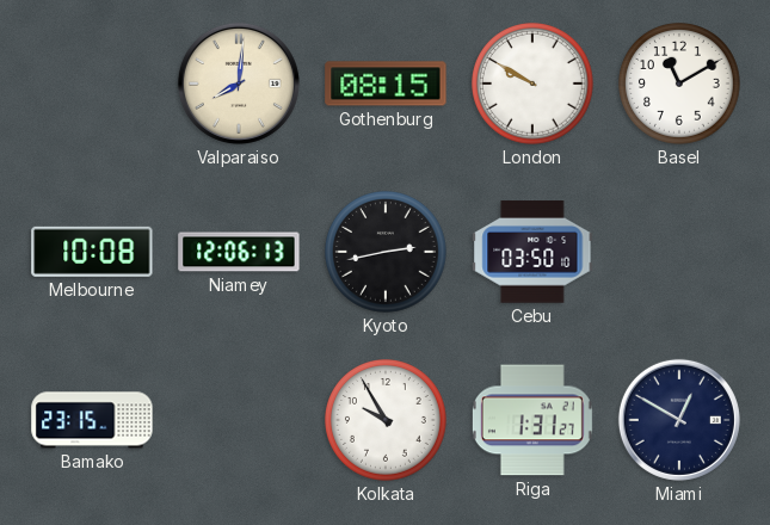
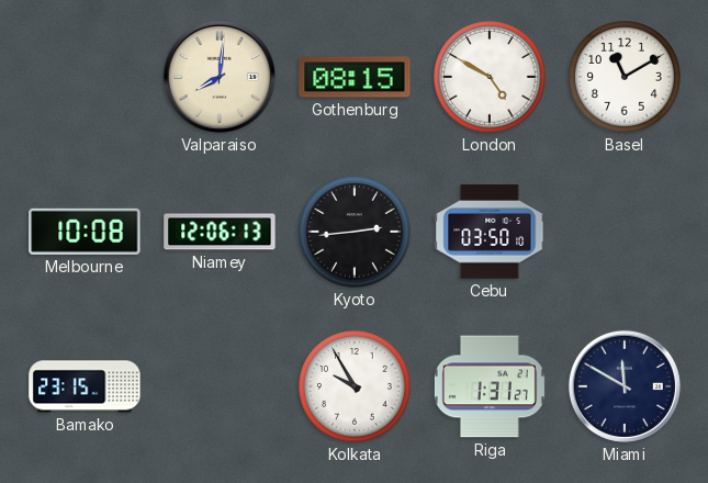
London: 9:50 -> 4:50
Kyoto: 2:43 -> 2:44
Miami: 12:50 -> 11:50
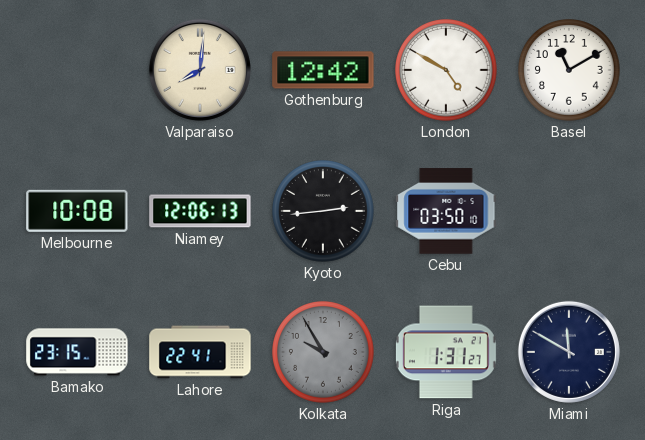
Gothenburg: 08:15 -> 12:42
Lahore: none -> 22:41
Kolkata dial: white -> grey
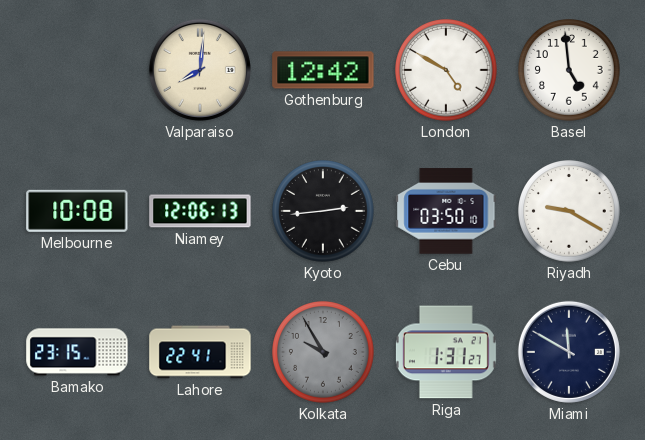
Basel: 11:10 -> 4:59
Riyadh: none -> 9:20
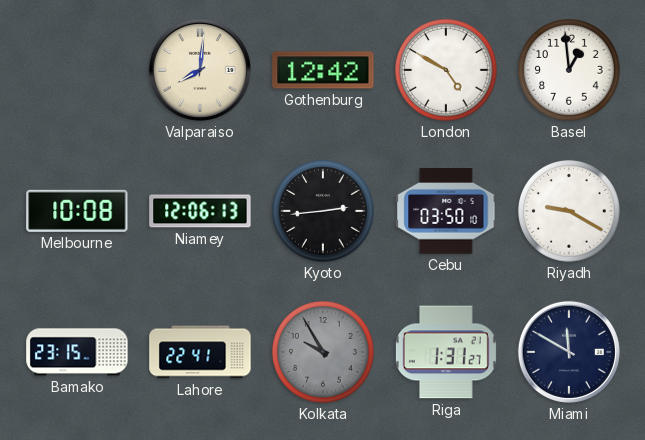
Basel: 4:59 -> 12:59
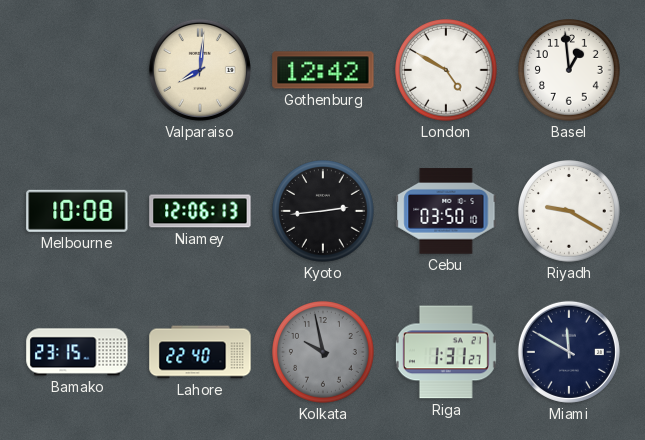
Lahore: 22:41 -> 22:40
Kolkata: 9:55 -> 9:58
